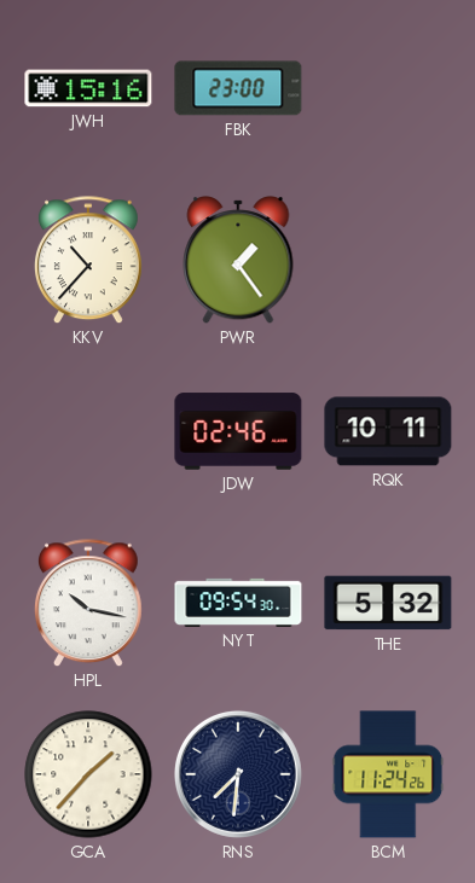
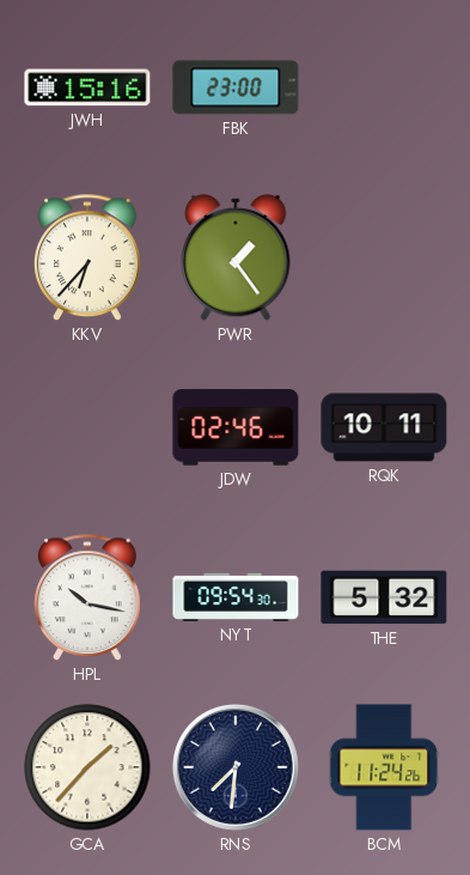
KKV: 10:37 -> 6:37
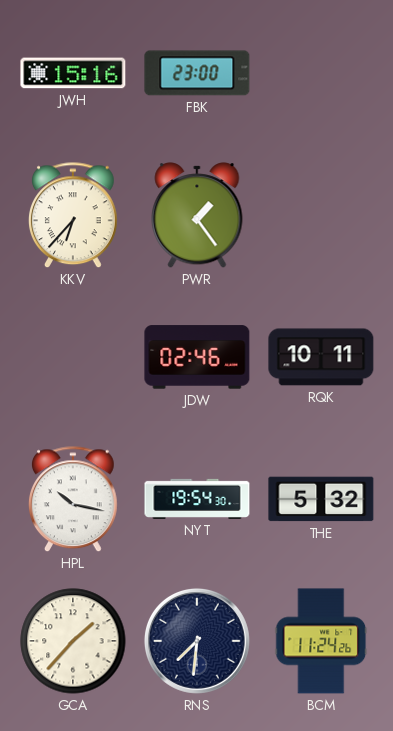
NYT: 09:54 -> 19:54
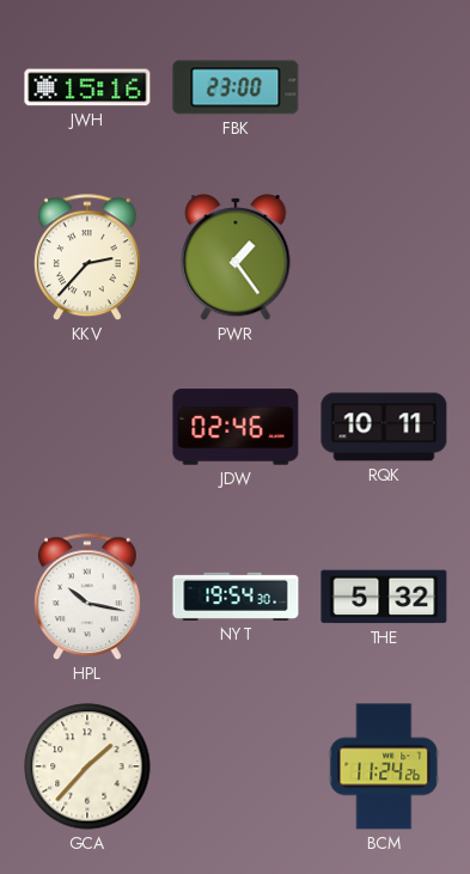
KKV: 6:37 -> 2:37
RNS: 7:31 -> none
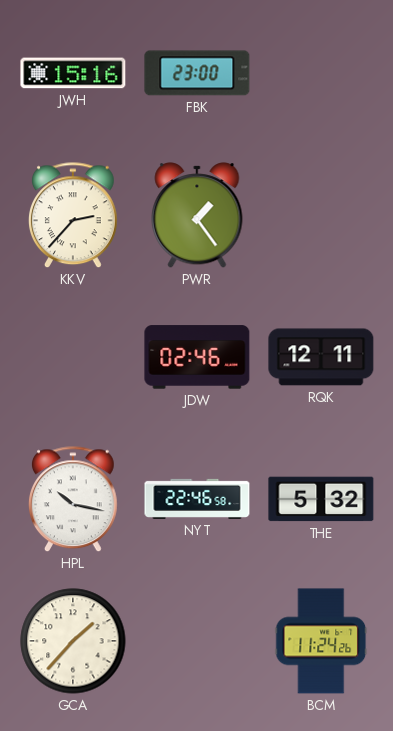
RQK: 10:11 -> 12:11
NYT: 19:54 -> 22:46
